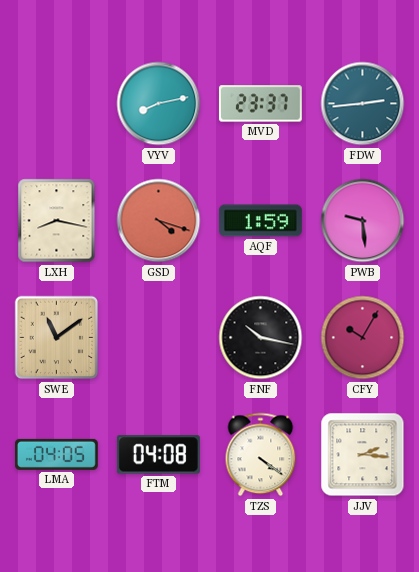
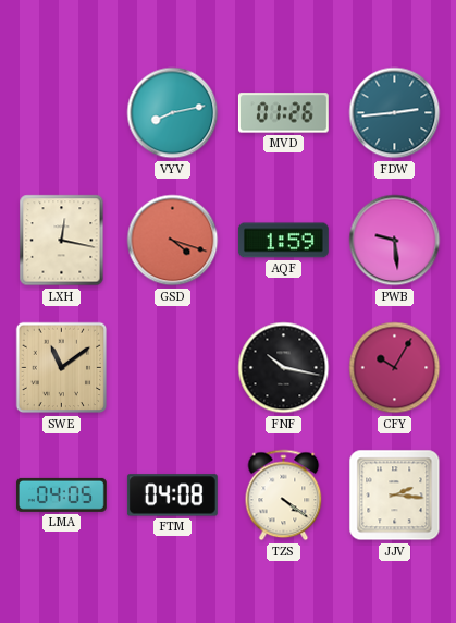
MVD: 23:37 -> 01:26
LXH: 8:17 -> 12:17
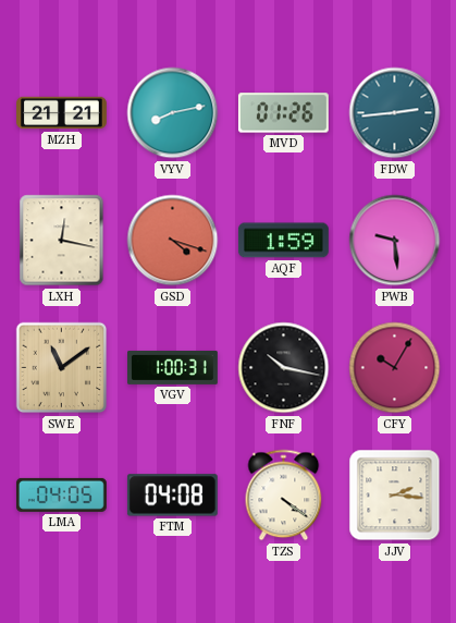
MZH: none -> 21:21
VGV: none -> 1:00
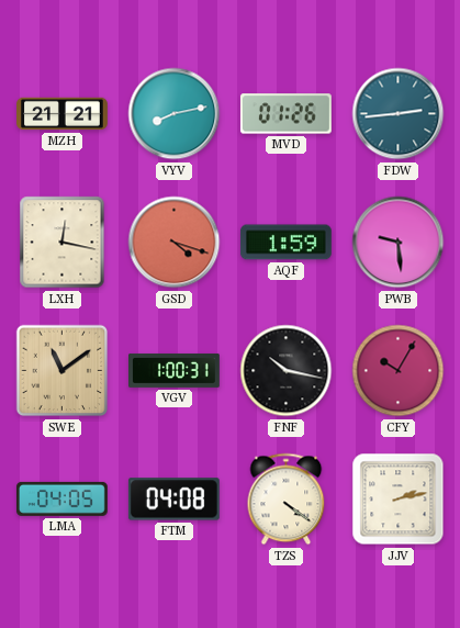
JJV: 2:16 -> 2:13
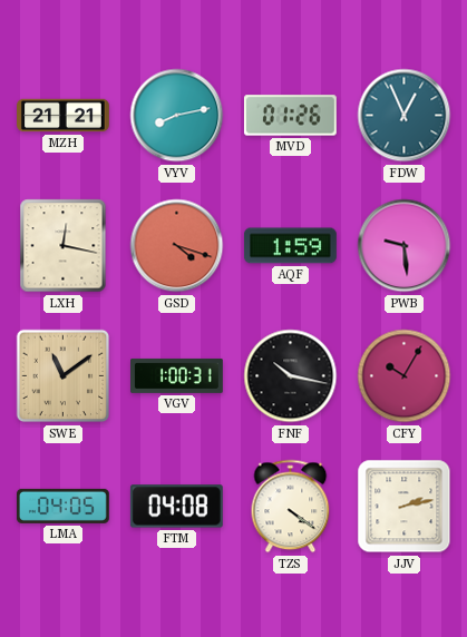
FDW: 2:44 -> 12:56
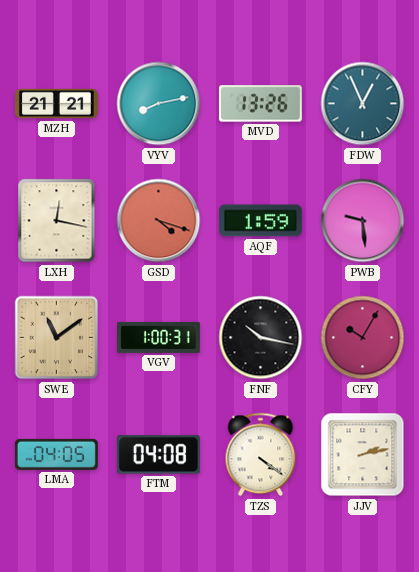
MVD: 01:26 -> 13:26
